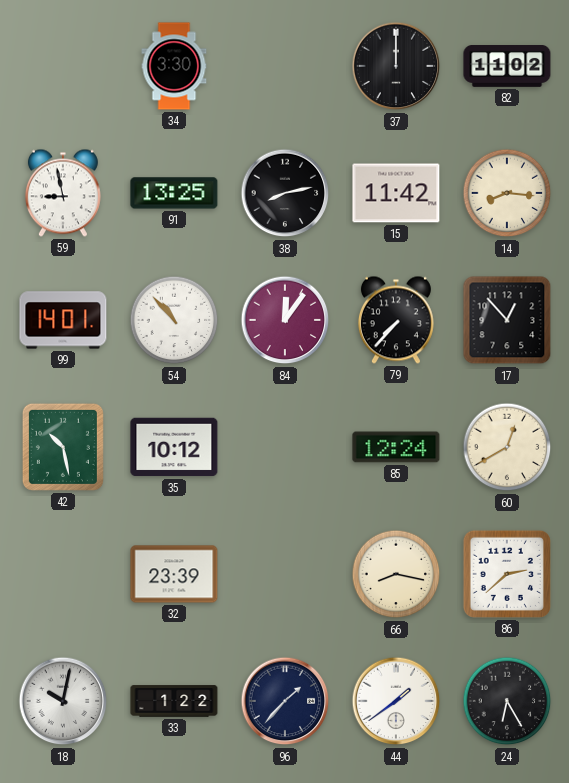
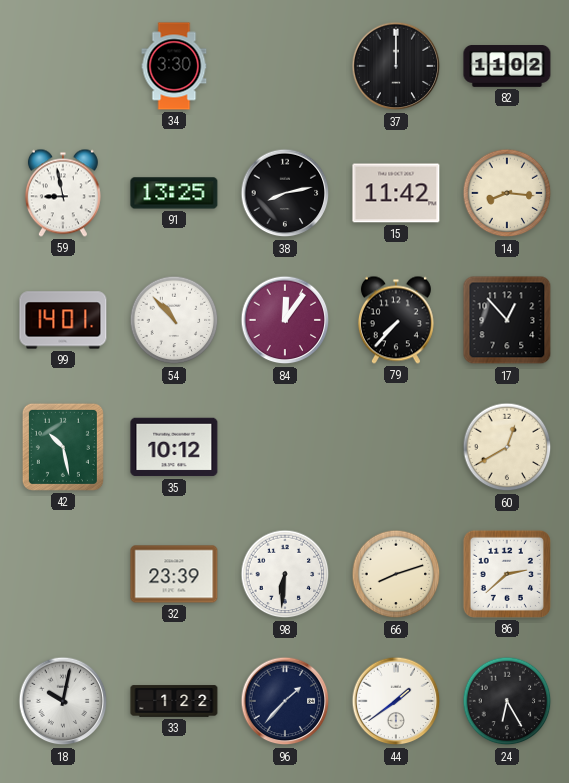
85: 12:24 -> none
98: none -> 6:31
66: 8:17 -> 8:12
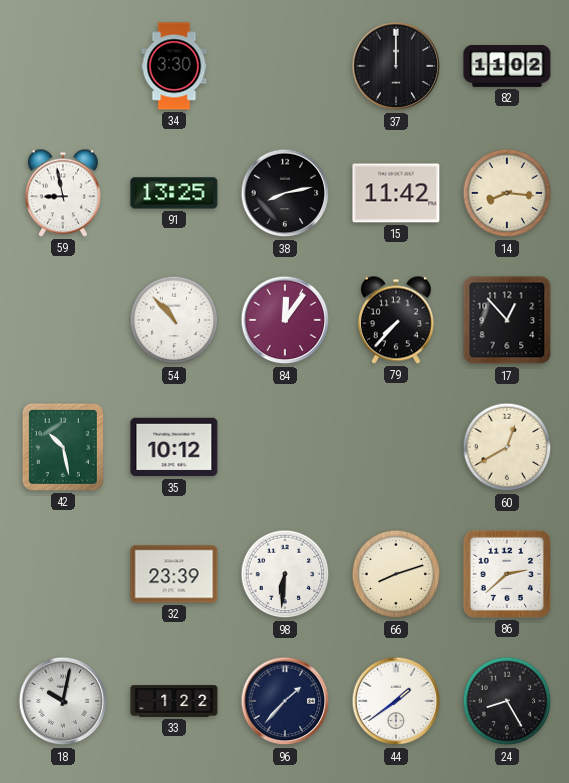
99: 14:01 -> none
24: 6:25 -> 8:25
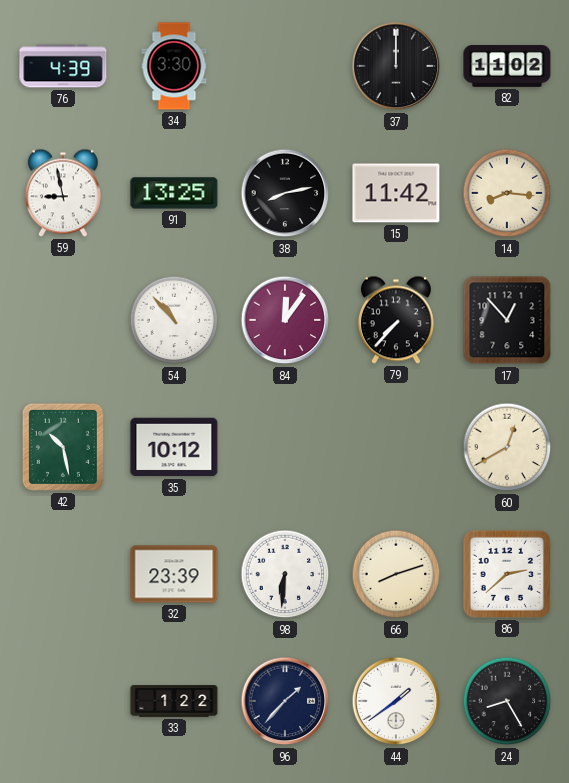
76: none -> 4:39
18: 10:02 -> none
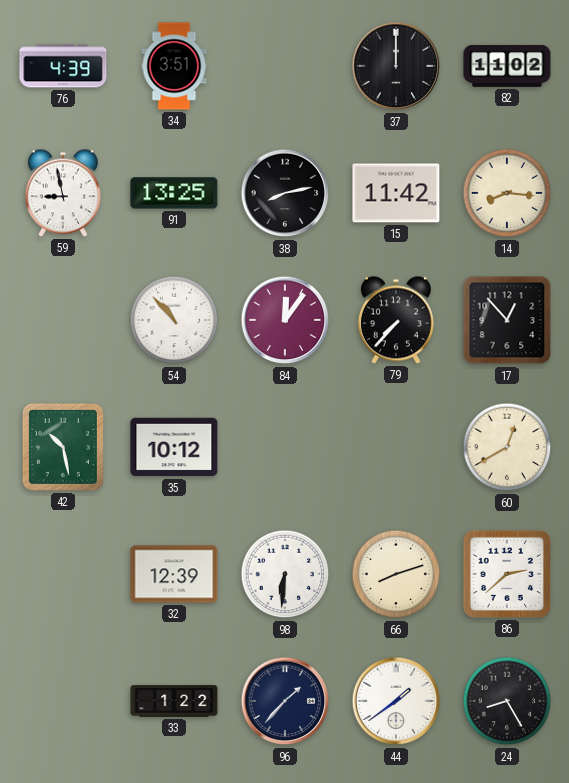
34: 3:30 -> 3:51
32: 23:39 -> 12:39
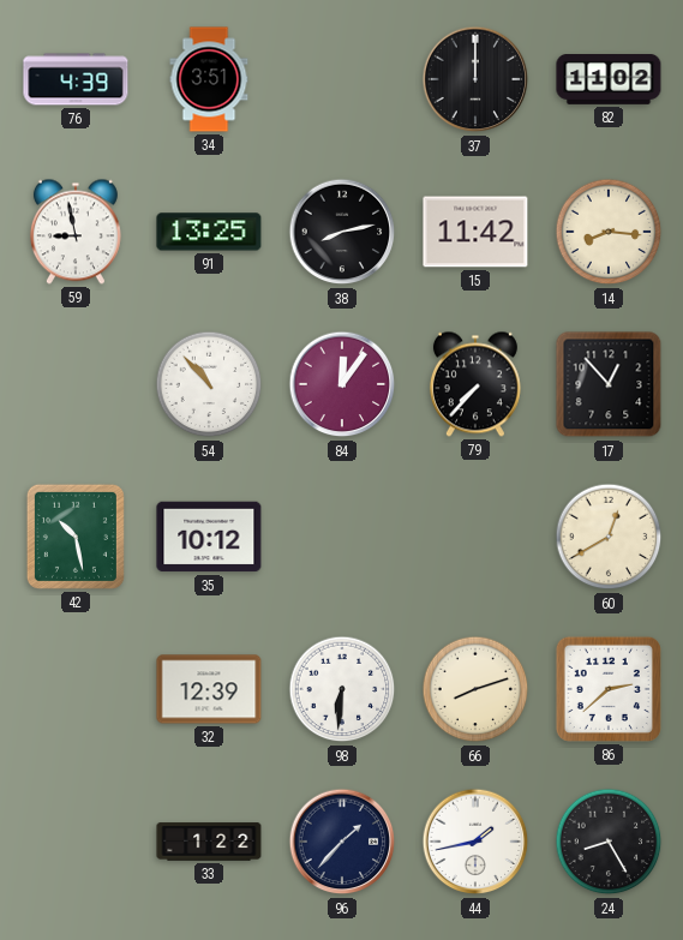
44: 1:39 -> 1:43
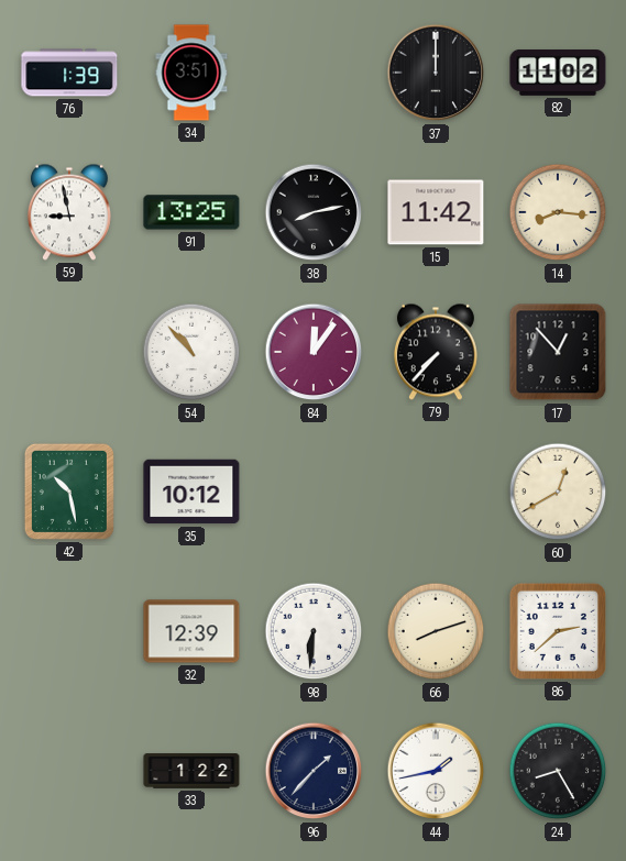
76: 4:39 -> 1:39
